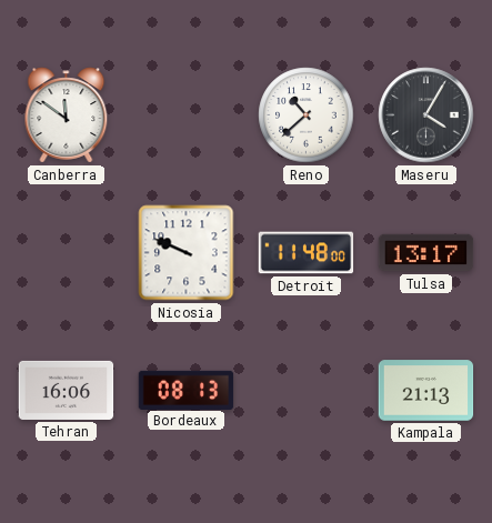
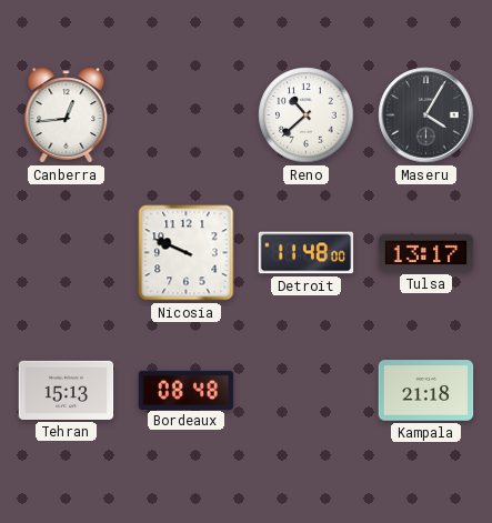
Canberra: 11:51 -> 12:44
Tehran: 16:06 -> 15:13
Bordeaux: 08:13 -> 08:48
Kampala: 21:13 -> 21:18
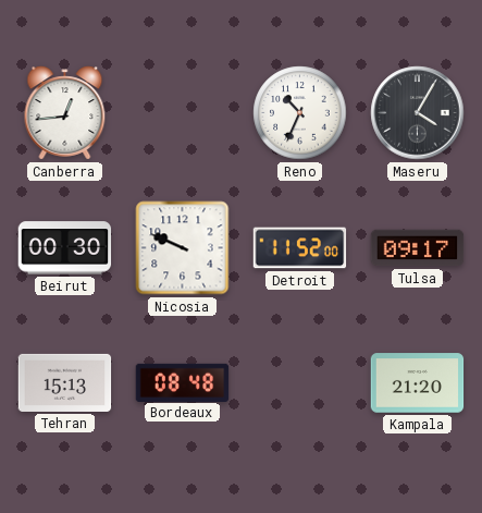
Reno: 10:38 -> 10:34
Beirut: none -> 00:30
Detroit: 11:48 -> 11:52
Tulsa: 13:17 -> 09:17
Kampala: 21:18 -> 21:20
